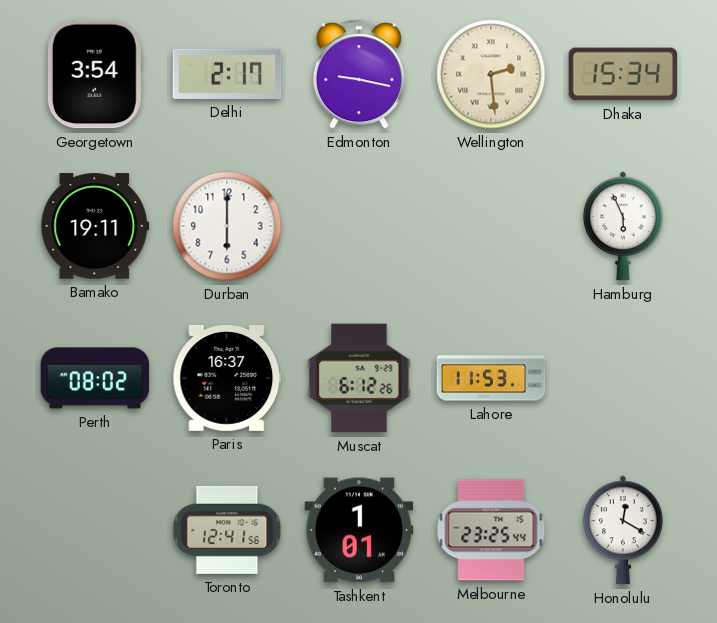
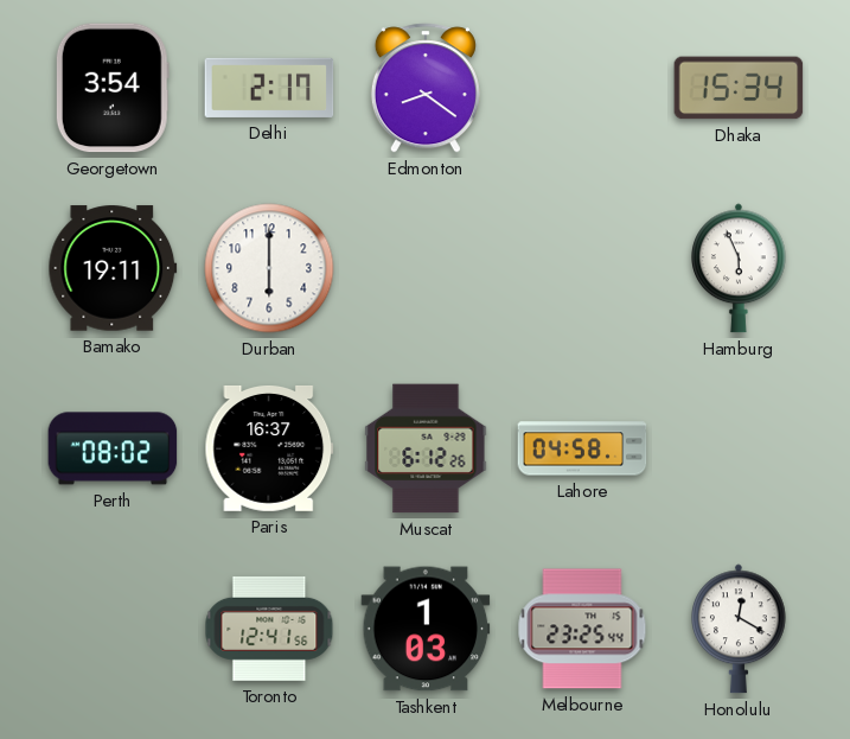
Edmonton: 9:17 -> 8:21
Wellington: 2:29 -> none
Lahore: 11:53 -> 04:58
Tashkent: 1:01 -> 1:03
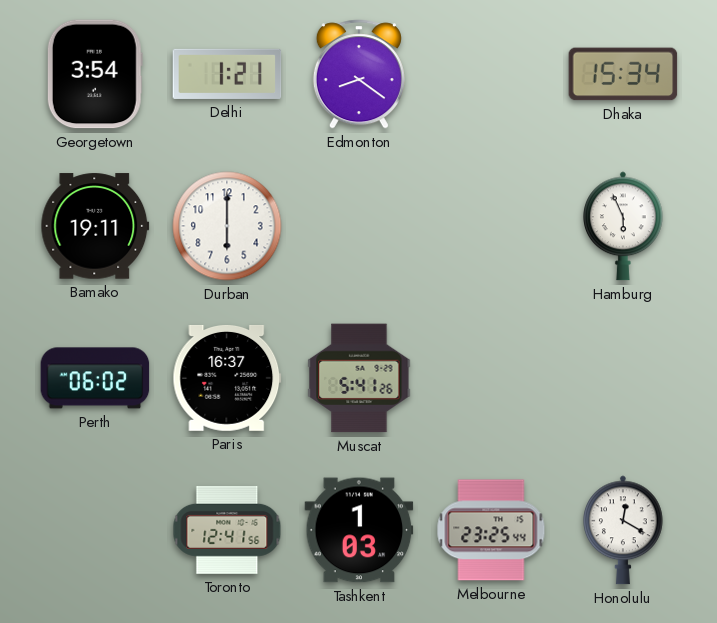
Delhi: 2:17 -> 1:21
Perth: 08:02 -> 06:02
Muscat: 6:12 -> 5:41
Lahore: 04:58 -> none
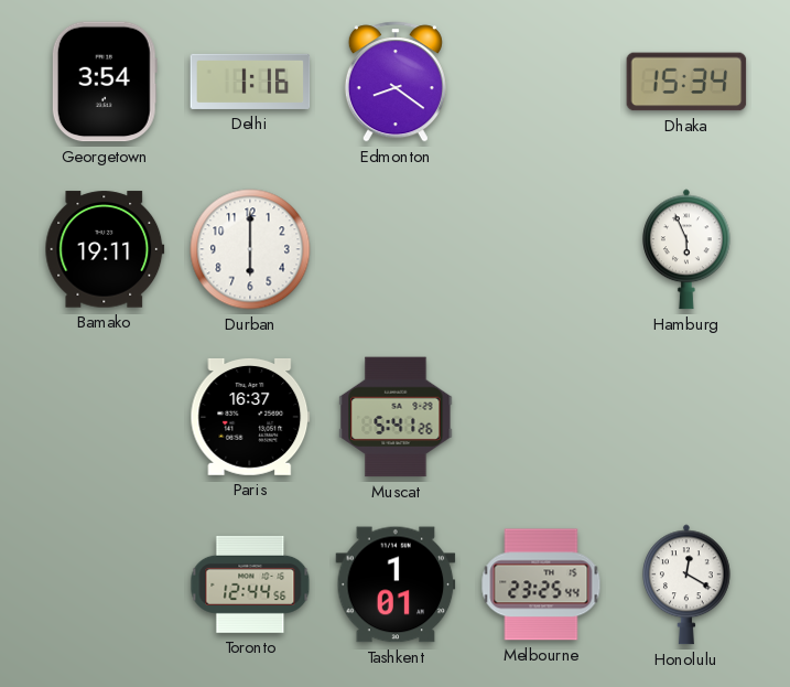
Delhi: 1:21 -> 1:16
Perth: 06:02 -> none
Toronto: 12:41 -> 12:44
Tashkent: 1:03 -> 1:01
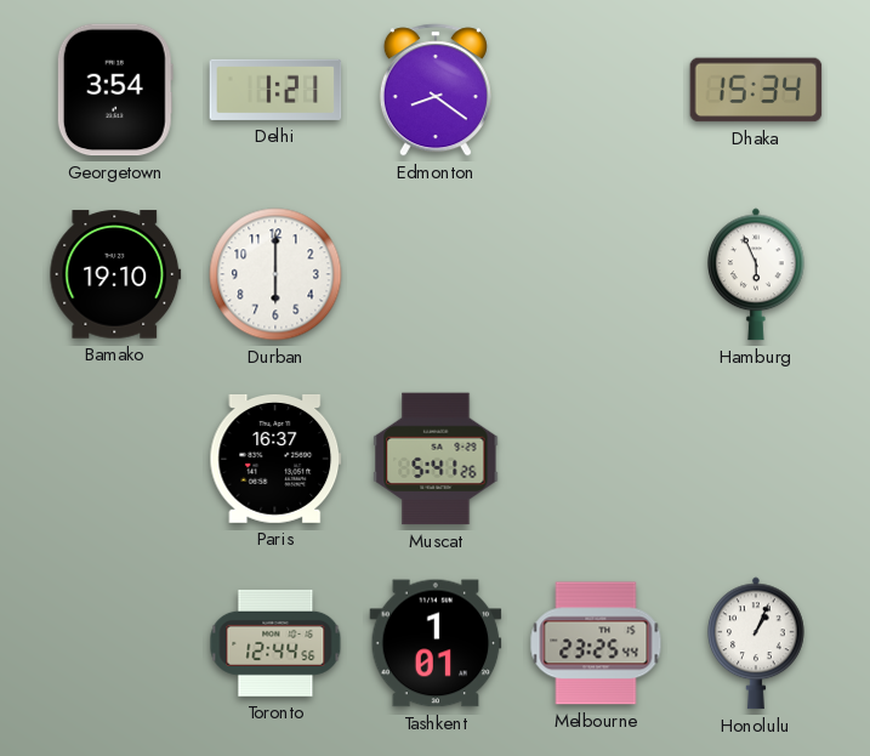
Delhi: 1:16 -> 1:21
Bamako: 19:11 -> 19:10
Honolulu: 12:20 -> 1:04
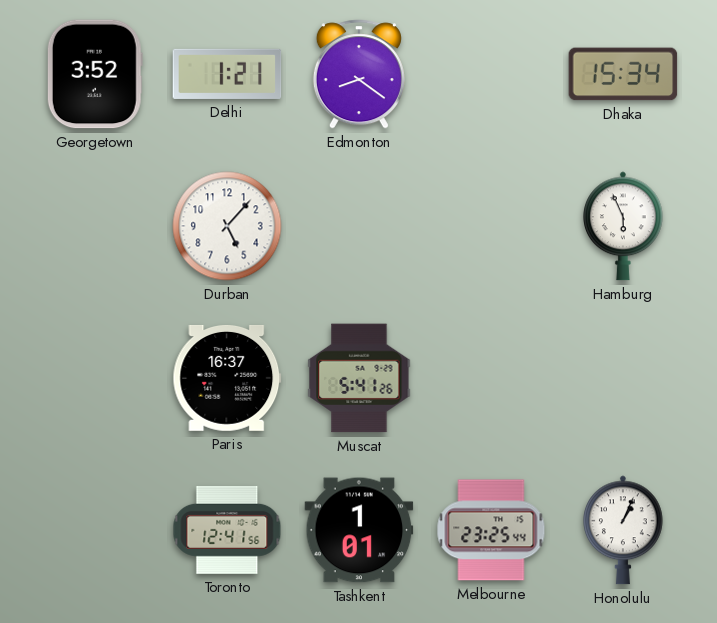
Georgetown: 3:54 -> 3:52
Bamako: 19:10 -> none
Durban: 6:00 -> 5:07
Toronto: 12:44 -> 12:41
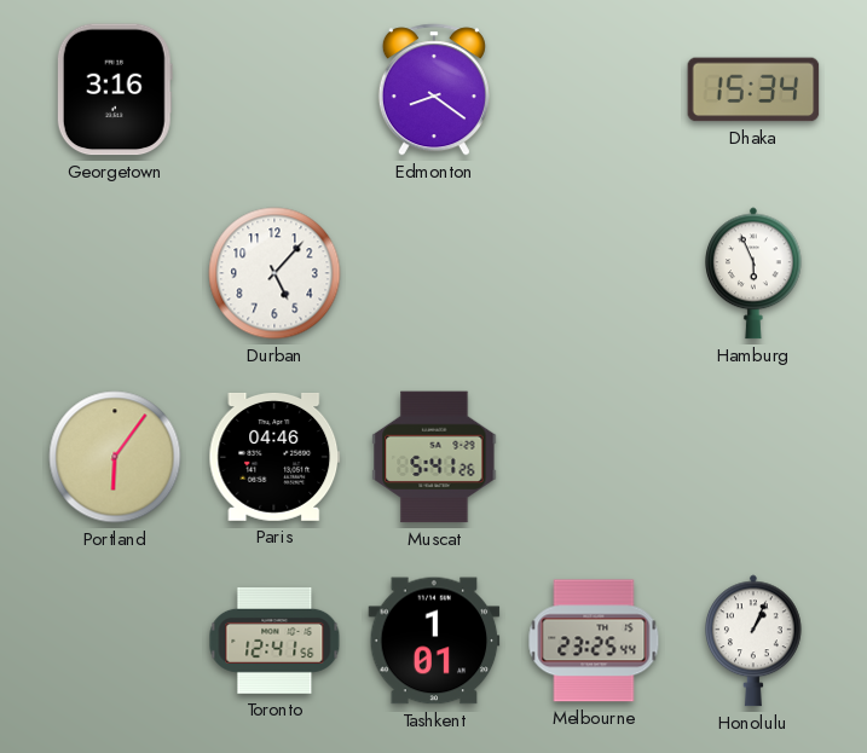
Georgetown: 3:52 -> 3:16
Delhi: 1:21 -> none
Portland: none -> 6:06
Paris: 16:37 -> 04:46
